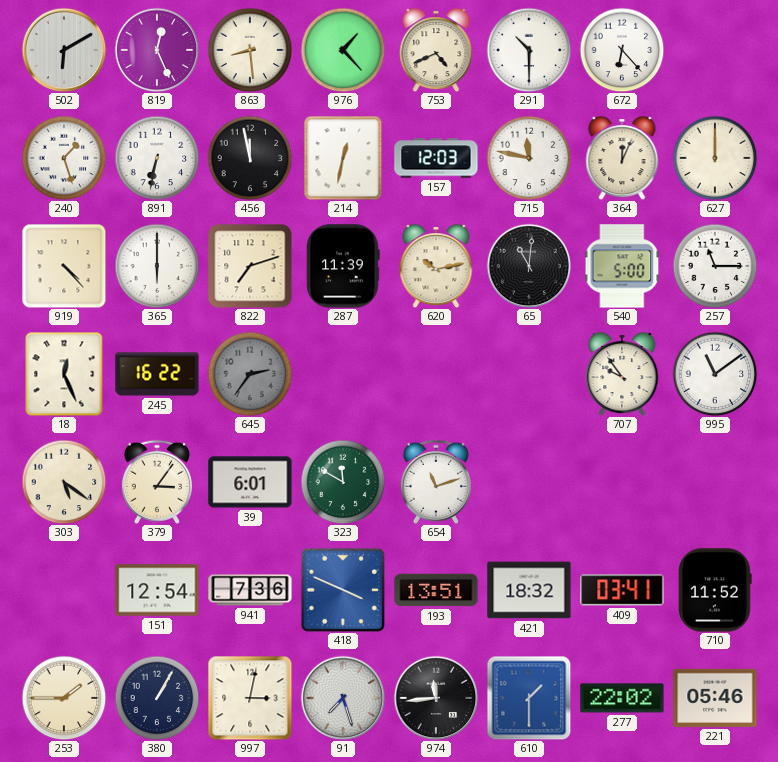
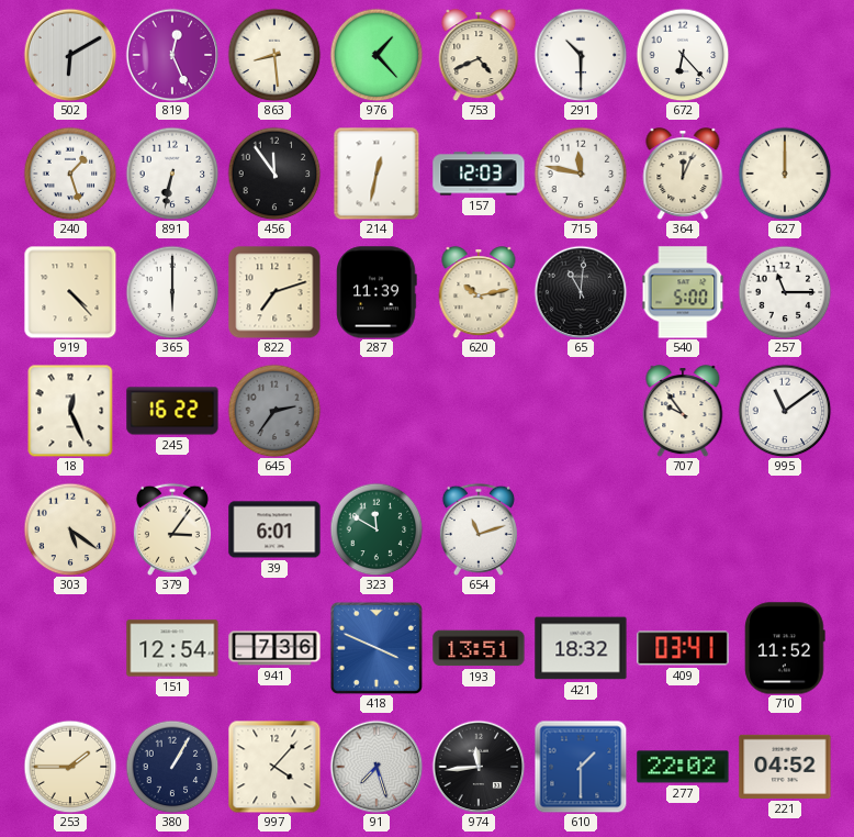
456: 11:58 -> 11:54
997: 3:02 -> 4:07
221: 05:46 -> 04:52
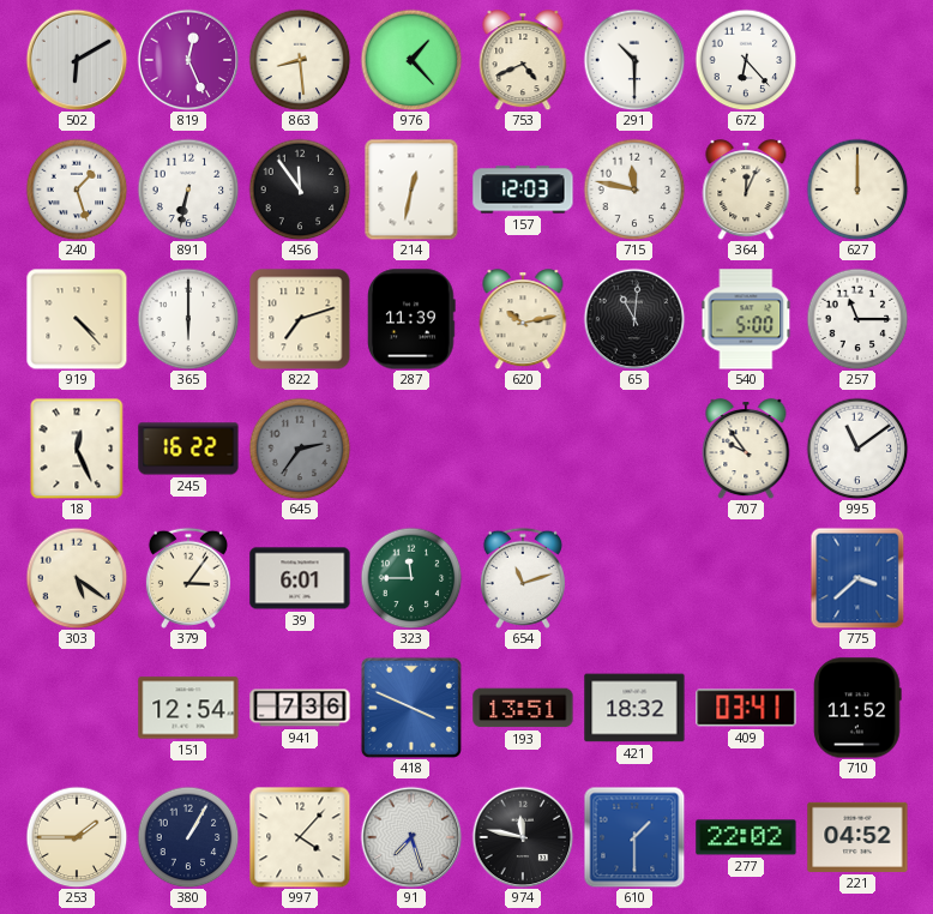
323: 11:50 -> 11:45
775: none -> 3:38
974: 11:44 -> 11:47
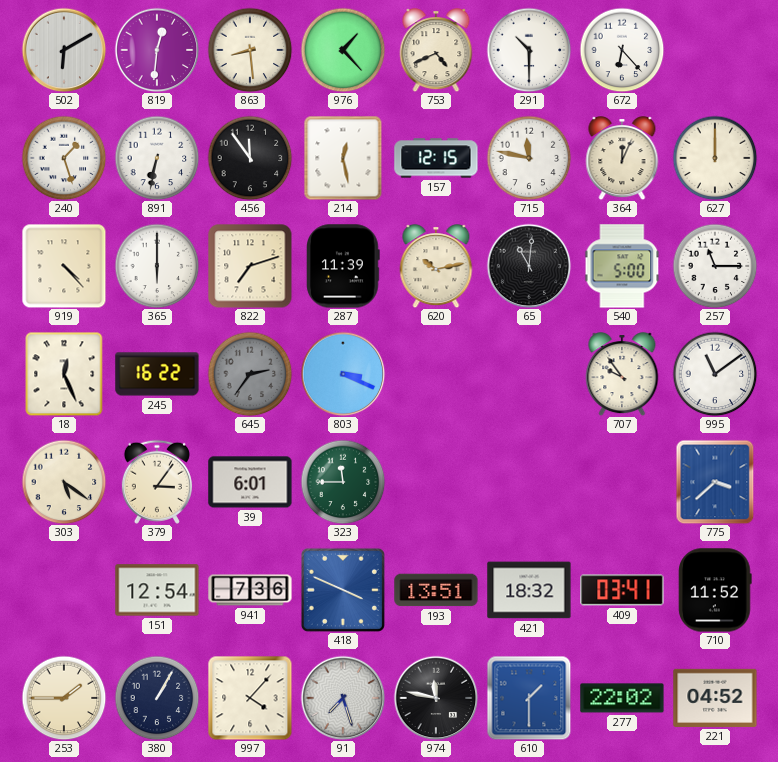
819: 12:26 -> 12:31
214: 12:32 -> 12:28
157: 12:03 -> 12:15
803: none -> 3:19
654: 11:12 -> none
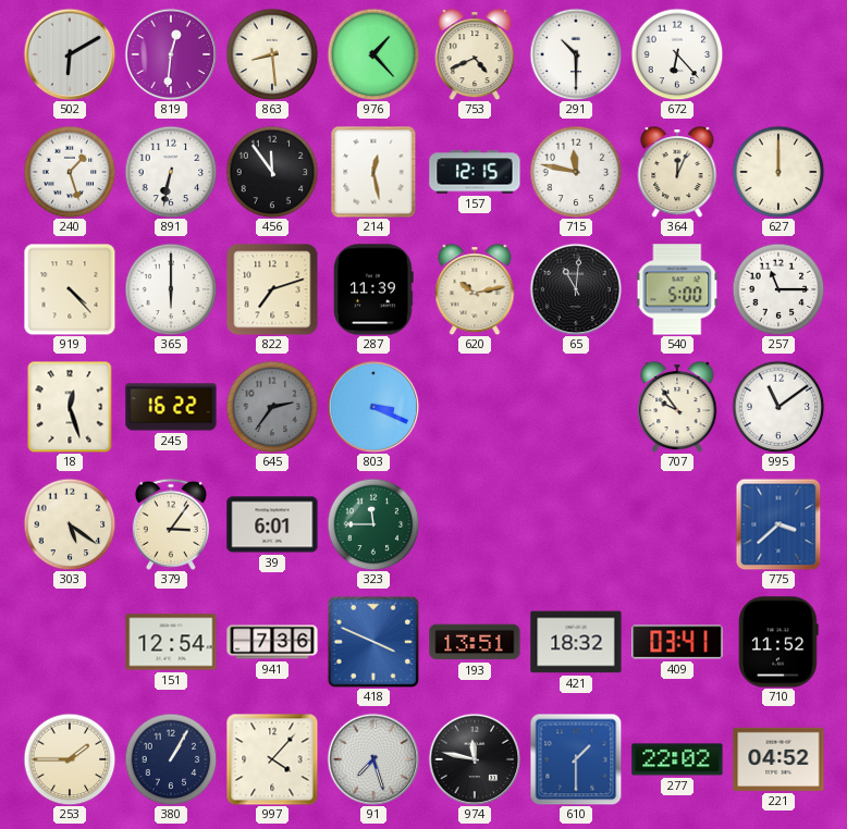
18: 12:26 -> 12:27
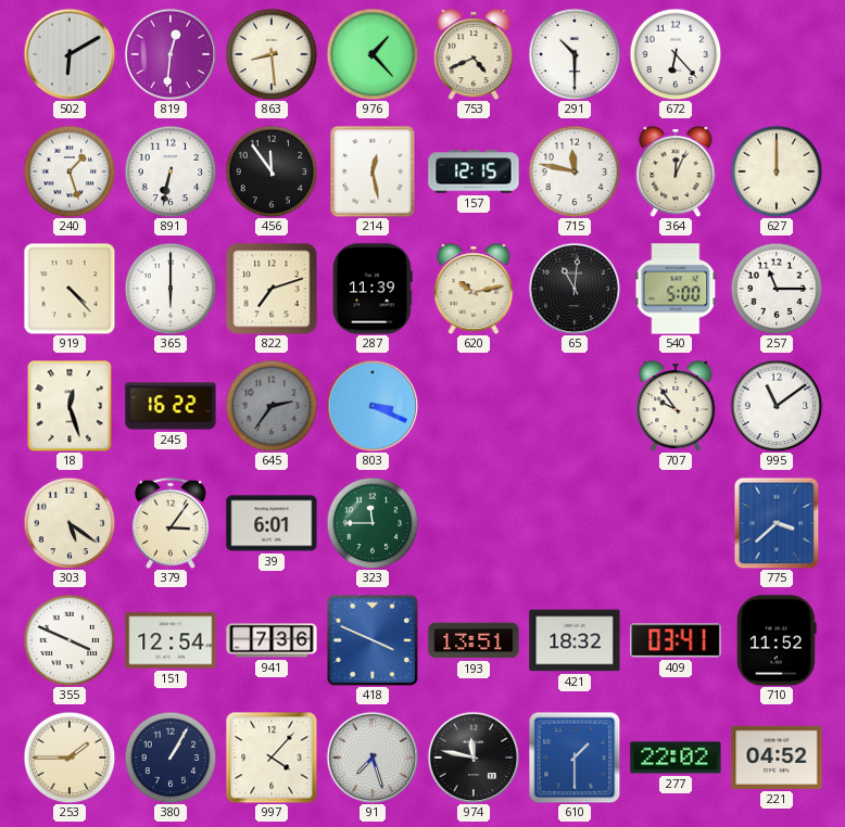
355: none -> 3:49
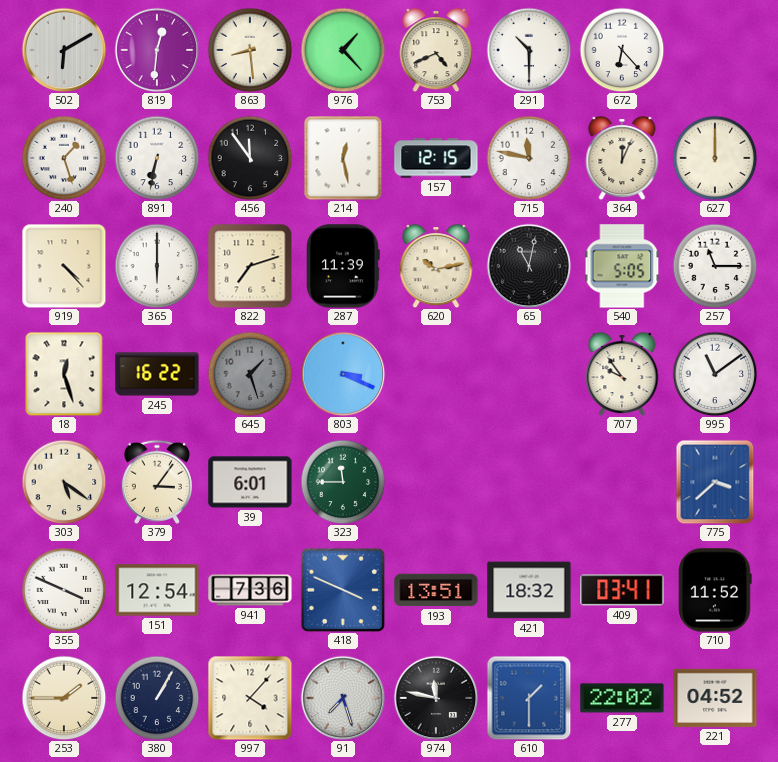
65: 11:01 -> 11:02
540: 5:00 -> 5:05
645: 2:36 -> 1:27
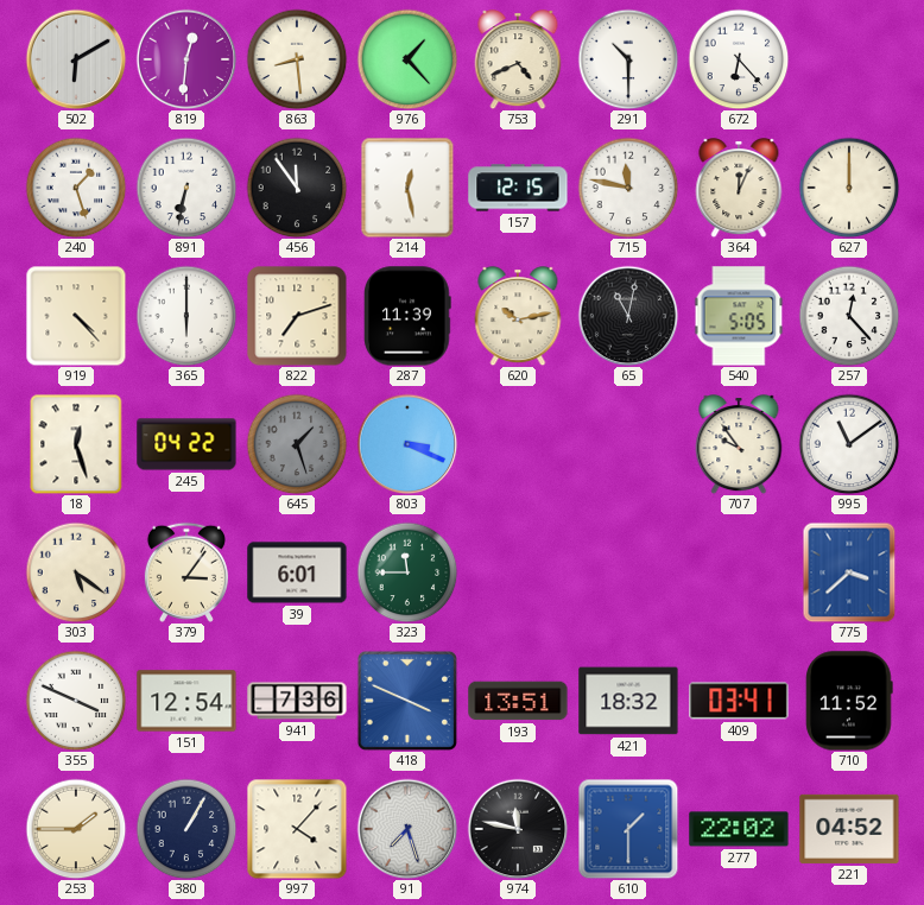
257: 11:15 -> 12:23
245: 16:22 -> 04:22
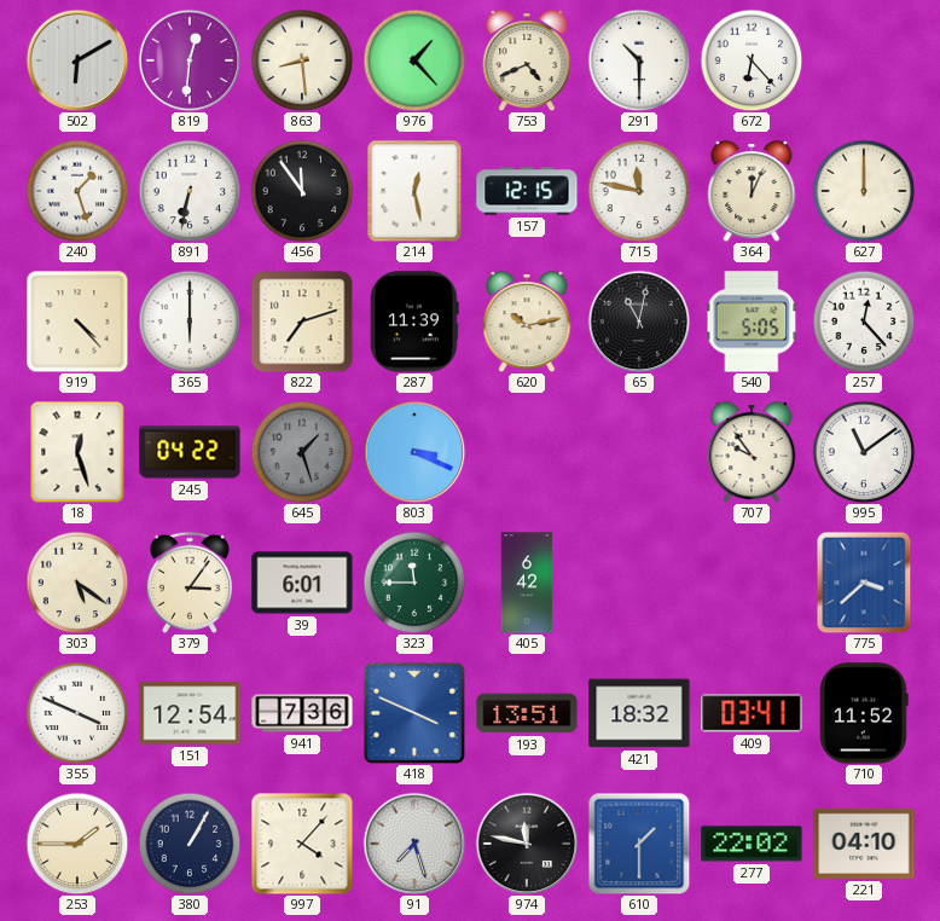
405: none -> 6:42
221: 04:52 -> 04:10
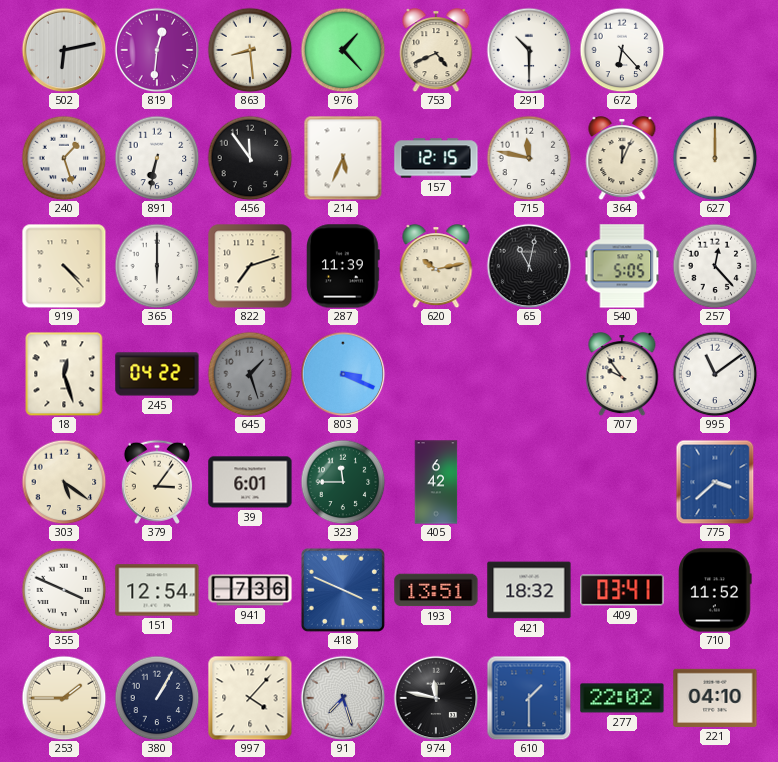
502: 6:10 -> 6:13
214: 12:28 -> 5:34
